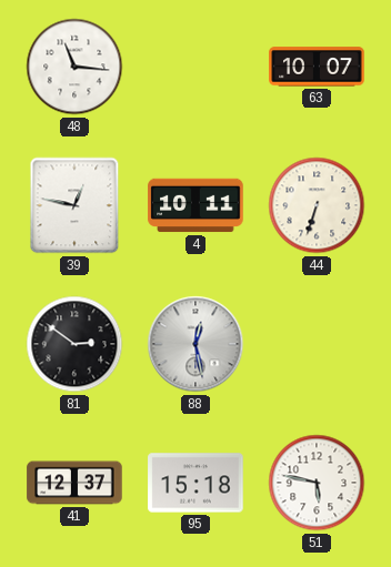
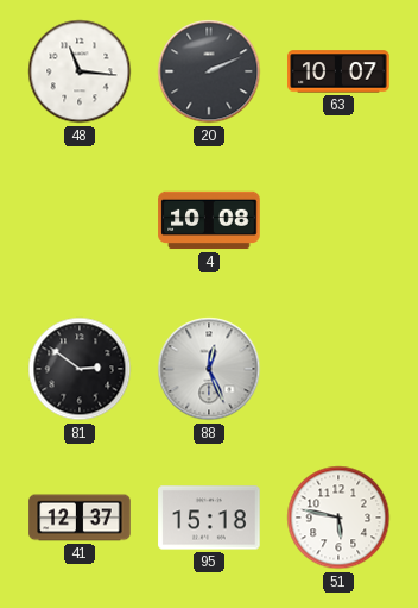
20: none -> 2:11
39: 12:47 -> none
4: 10:11 -> 10:08
44: 6:33 -> none
88: 12:28 -> 12:26
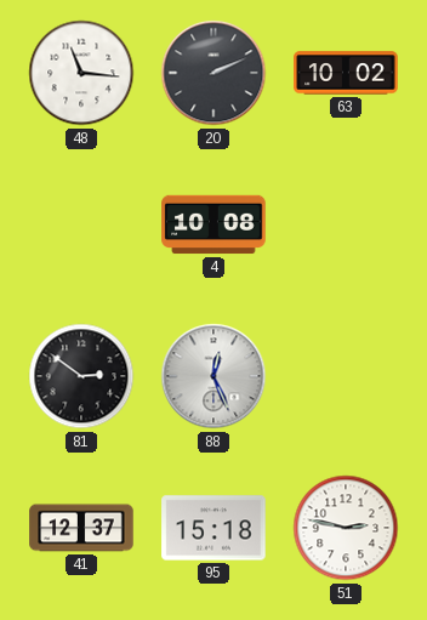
63: 10:07 -> 10:02
51: 5:47 -> 2:47
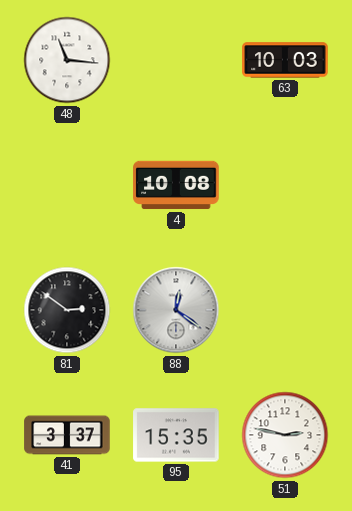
20: 2:11 -> none
63: 10:02 -> 10:03
88: 12:26 -> 12:21
41: 12:37 -> 3:37
95: 15:18 -> 15:35
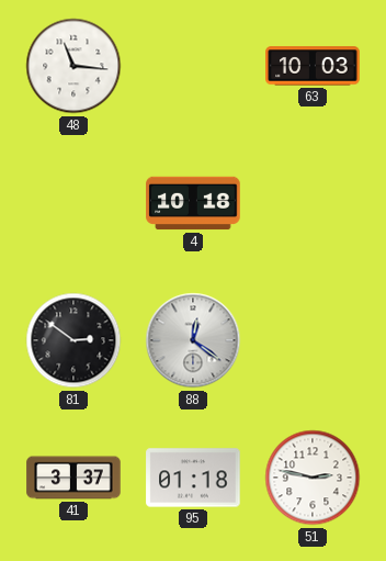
4: 10:08 -> 10:18
95: 15:35 -> 01:18
